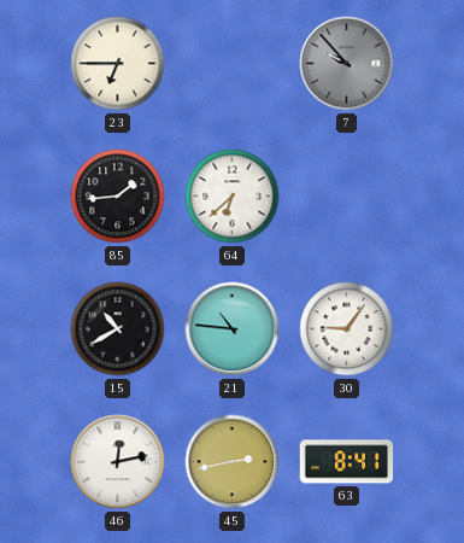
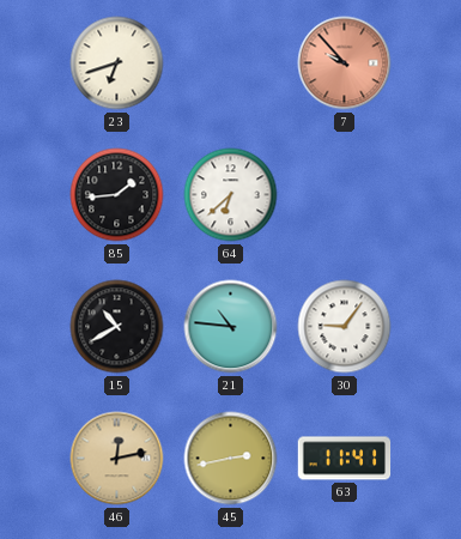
23: 6:45 -> 6:42
7 dial: grey -> salmon
46 dial: white -> champagne
63: 8:41 -> 11:41
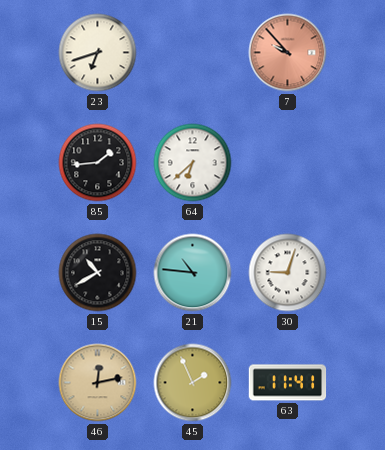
30: 9:06 -> 9:03
45: 2:43 -> 1:56
